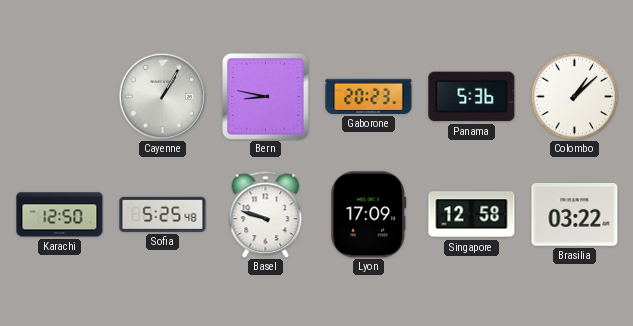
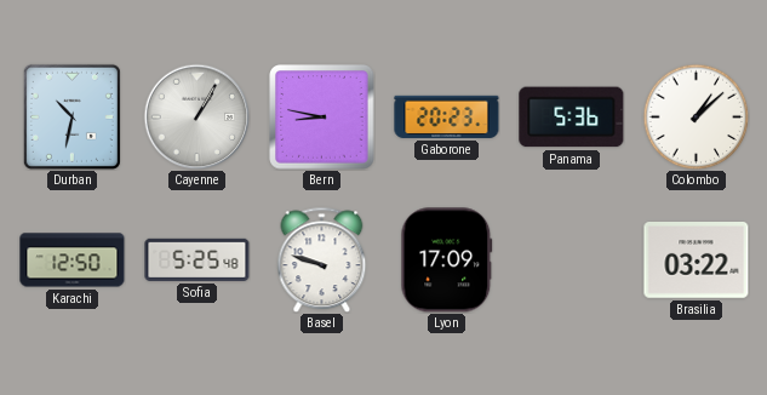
Durban: none -> 10:32
Singapore: 12:58 -> none
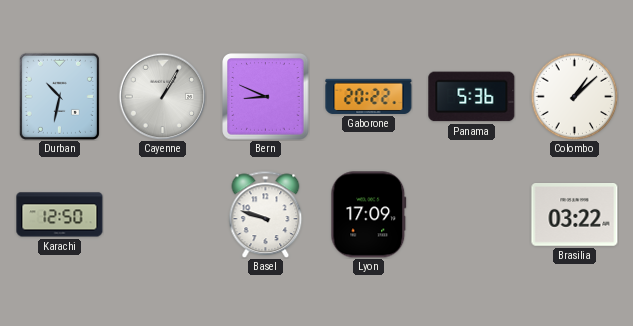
Bern: 8:47 -> 8:49
Gaborone: 20:23 -> 20:22
Sofia: 5:25 -> none
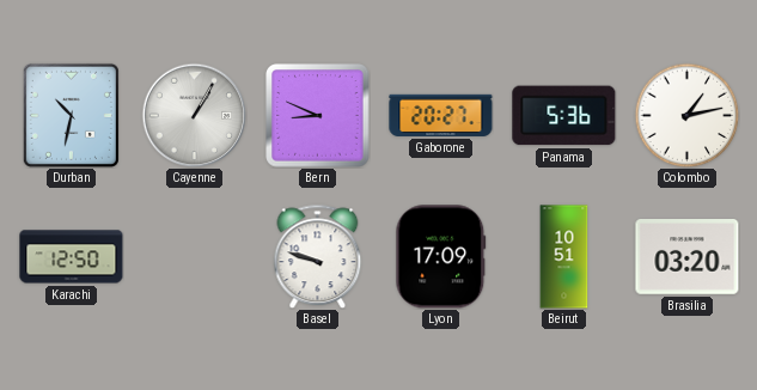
Gaborone: 20:22 -> 20:27
Colombo: 1:08 -> 1:13
Beirut: none -> 10:51
Brasilia: 03:22 -> 03:20
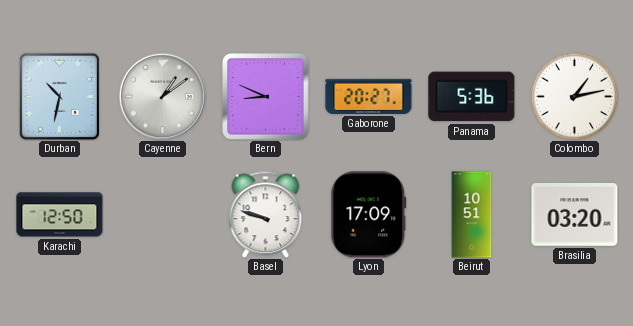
Cayenne: 1:05 -> 1:09
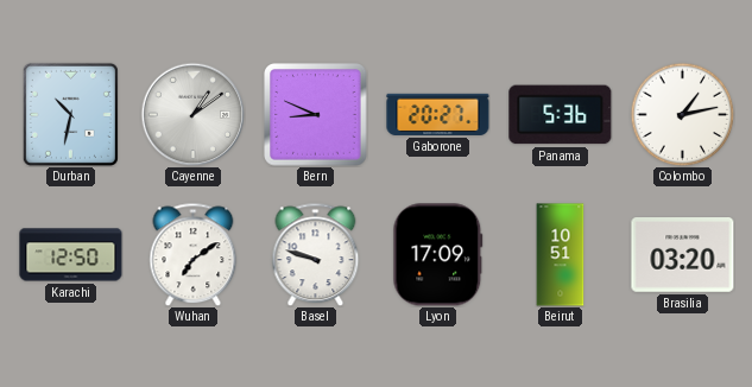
Wuhan: none -> 7:09
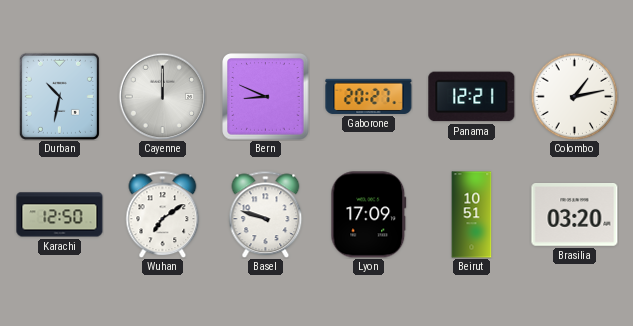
Cayenne: 1:09 -> 12:00
Panama: 5:36 -> 12:21
